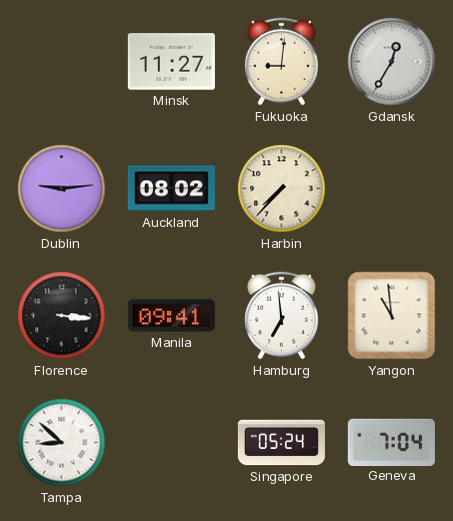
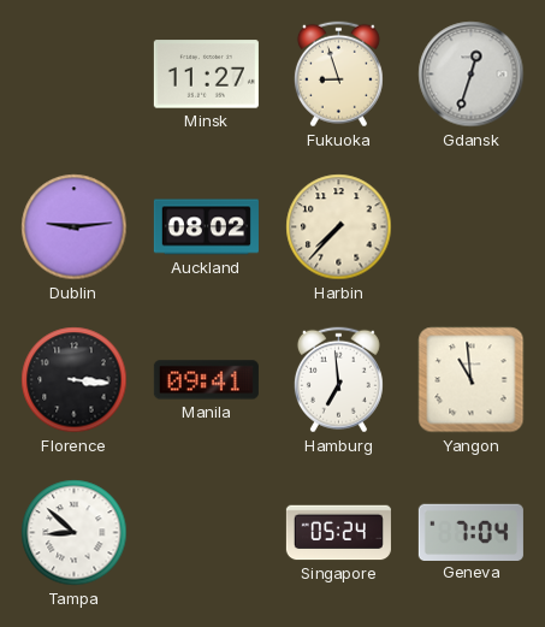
Fukuoka: 9:01 -> 8:57
Gdansk: 12:35 -> 12:33
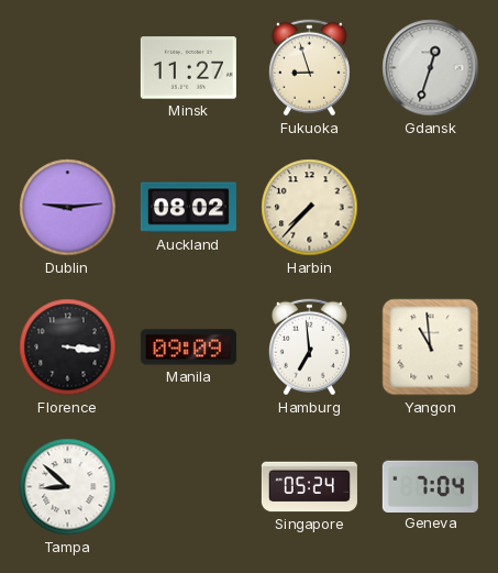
Manila: 09:41 -> 09:09
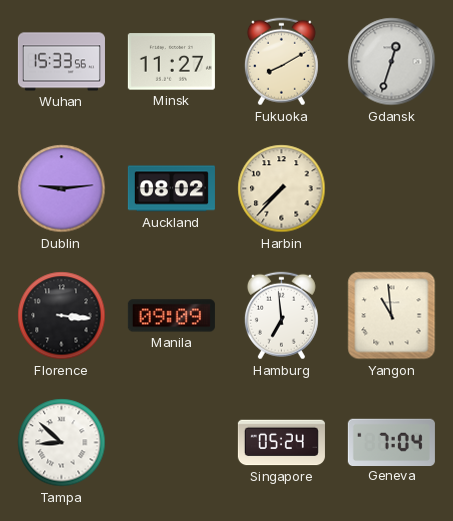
Wuhan: none -> 15:33
Fukuoka: 8:57 -> 8:10
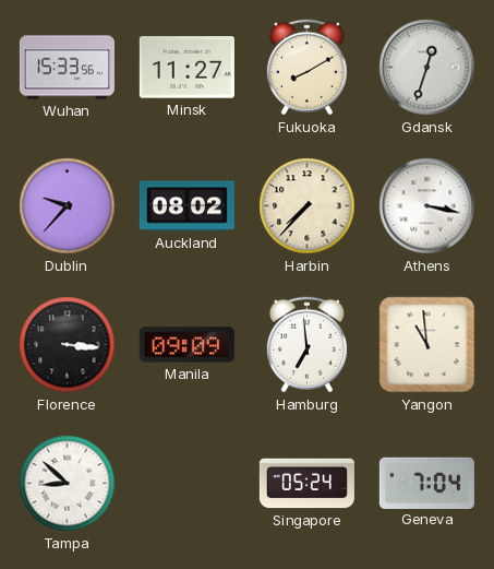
Dublin: 9:14 -> 9:37
Athens: none -> 3:17
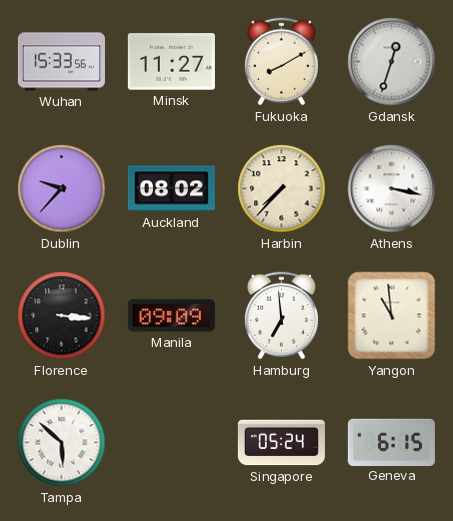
Tampa: 8:52 -> 5:52
Geneva: 7:04 -> 6:15
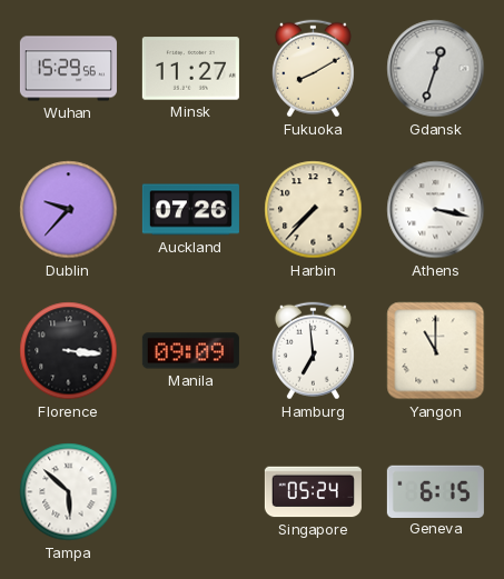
Wuhan: 15:33 -> 15:29
Auckland: 08:02 -> 07:26
Yangon: 10:59 -> 11:00
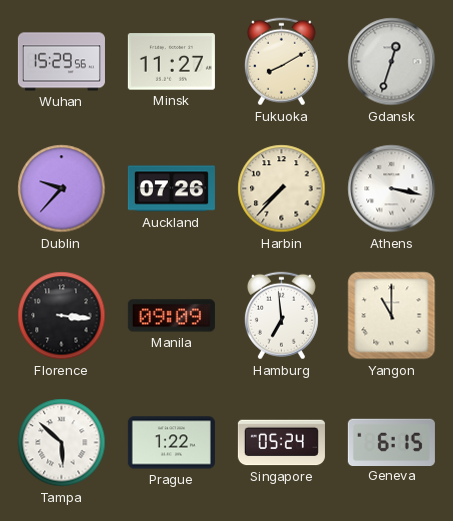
Prague: none -> 1:22
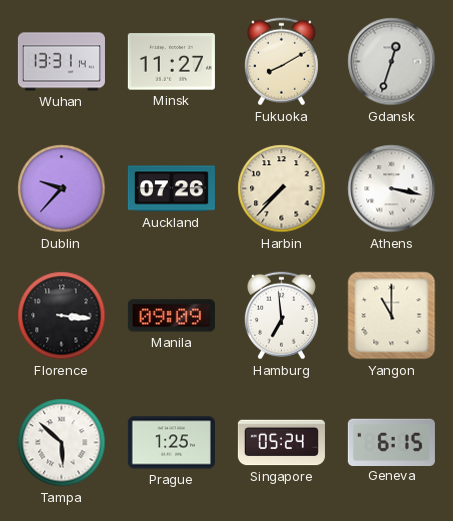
Wuhan: 15:29 -> 13:31
Prague: 1:22 -> 1:25
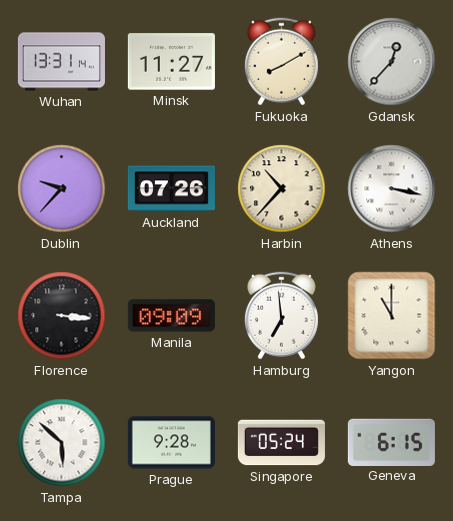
Gdansk: 12:33 -> 12:37
Harbin: 7:37 -> 10:37
Prague: 1:25 -> 9:28
